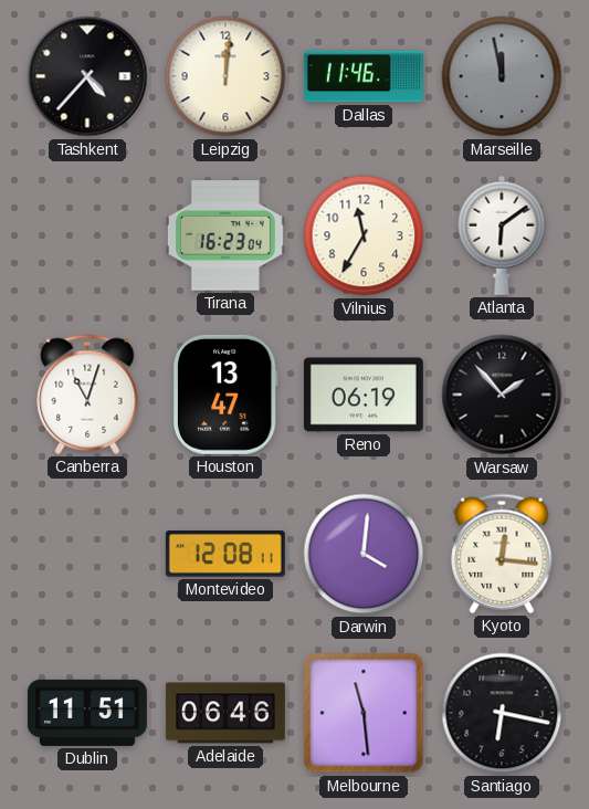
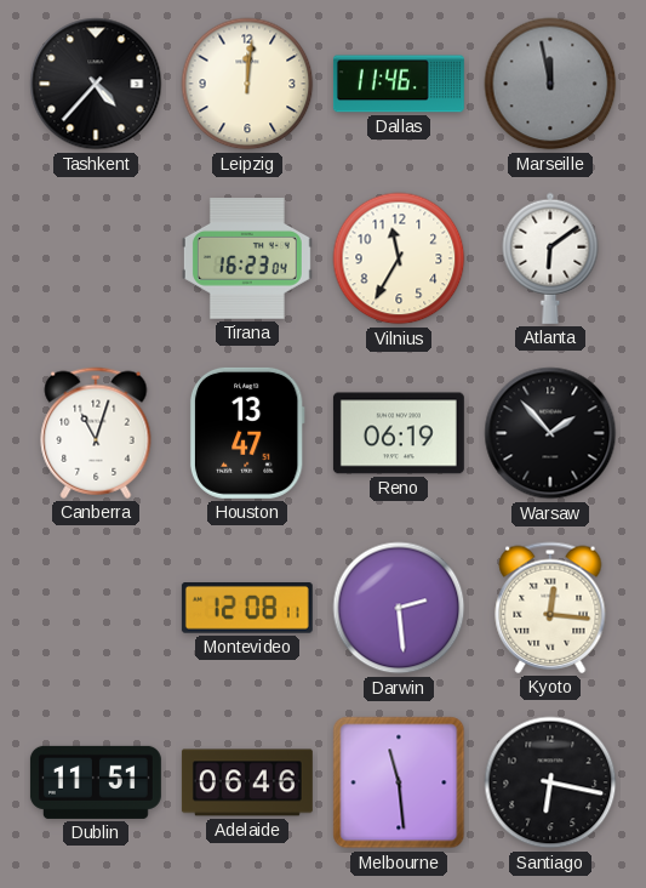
Darwin: 4:01 -> 2:29
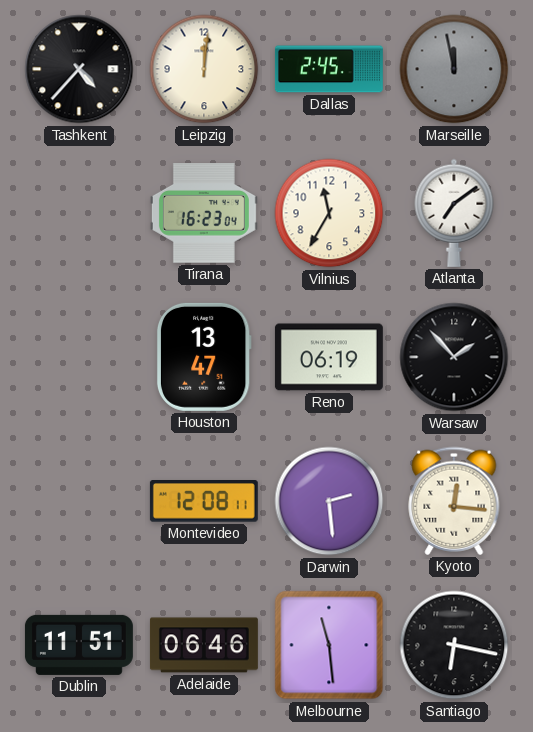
Dallas: 11:46 -> 2:45
Atlanta: 6:09 -> 7:09
Canberra: 11:03 -> none
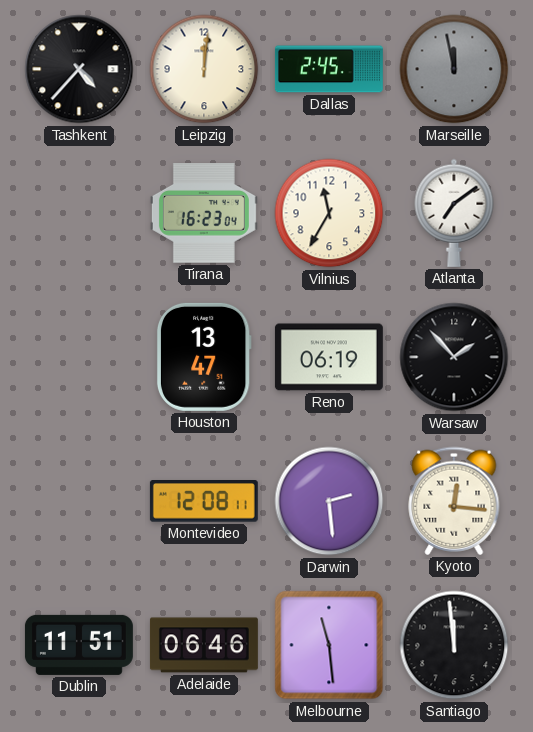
Santiago: 6:17 -> 11:59
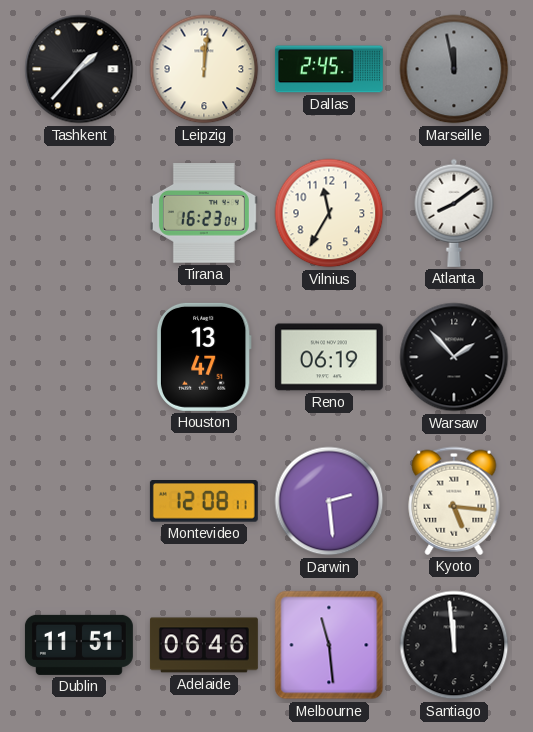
Tashkent: 4:37 -> 1:37
Atlanta: 7:09 -> 8:09
Kyoto: 12:16 -> 5:16
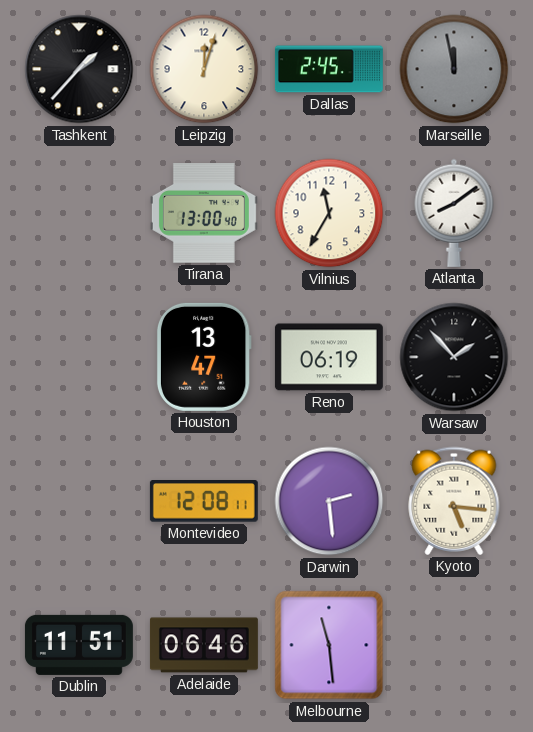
Leipzig: 12:01 -> 12:03
Tirana: 16:23 -> 13:00
Santiago: 11:59 -> none
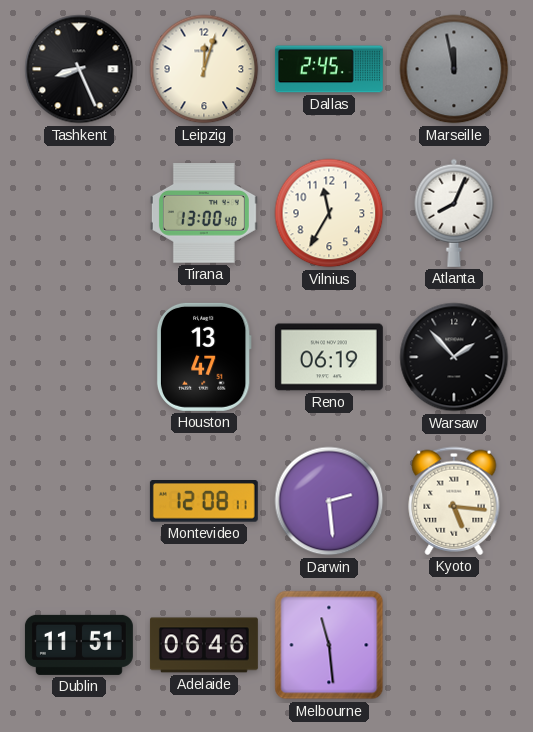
Tashkent: 1:37 -> 8:26
Atlanta: 8:09 -> 8:04
